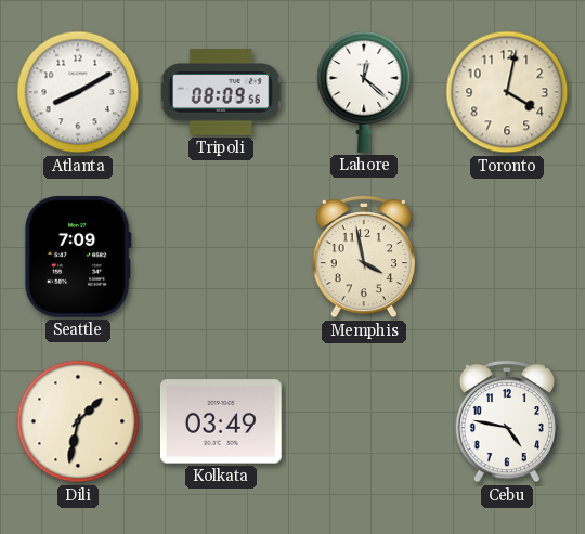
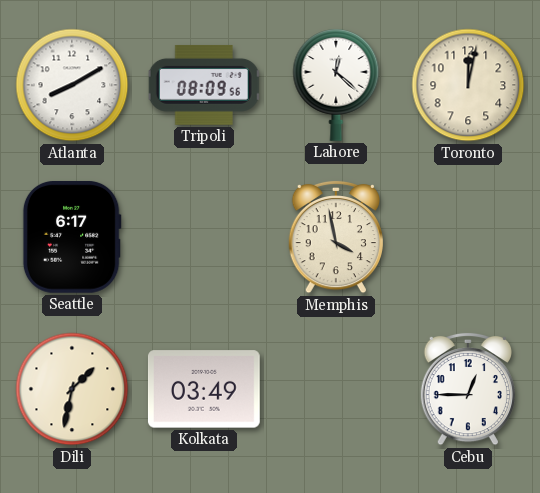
Toronto: 4:02 -> 12:02
Seattle: 7:09 -> 6:17
Cebu: 4:47 -> 12:45
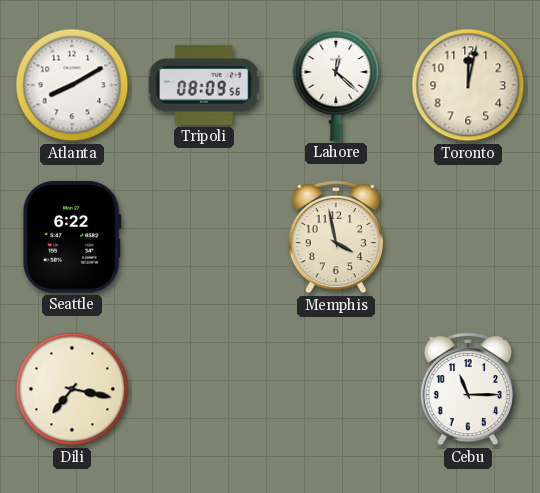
Seattle: 6:17 -> 6:22
Dili: 1:32 -> 7:17
Kolkata: 03:49 -> none
Cebu: 12:45 -> 11:15
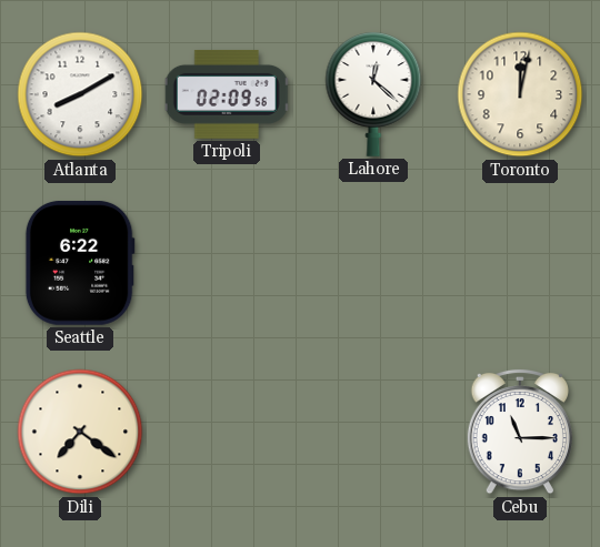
Tripoli: 08:09 -> 02:09
Memphis: 3:58 -> none
Dili: 7:17 -> 7:21
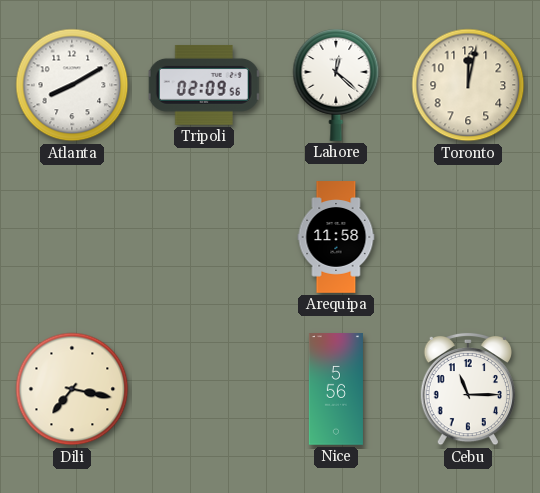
Seattle: 6:22 -> none
Arequipa: none -> 11:58
Dili: 7:21 -> 7:17
Nice: none -> 5:56
